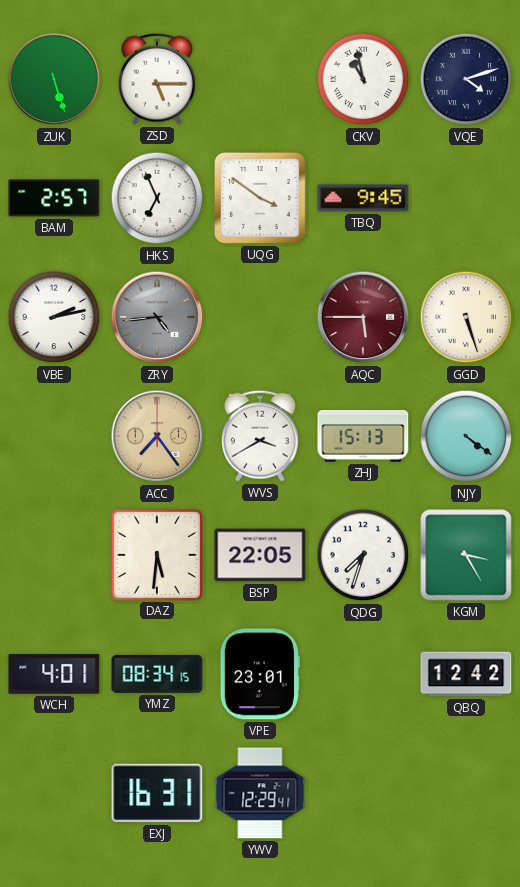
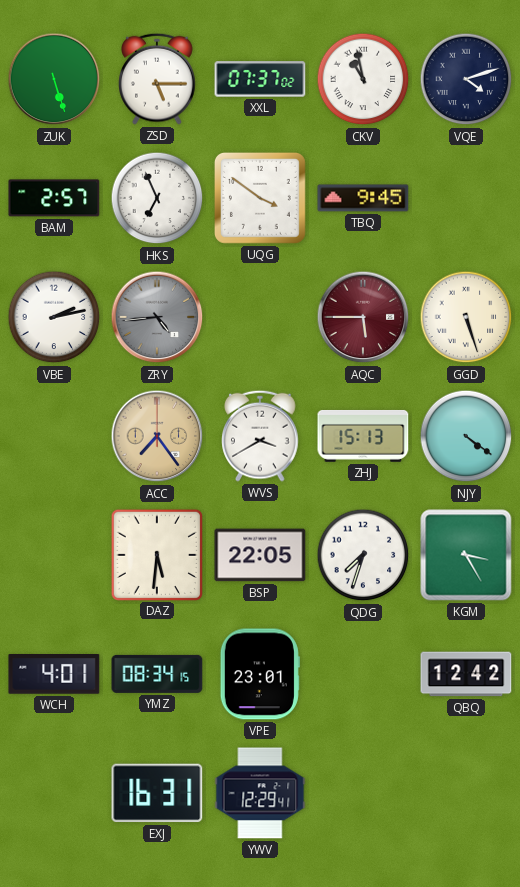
XXL: none -> 07:37
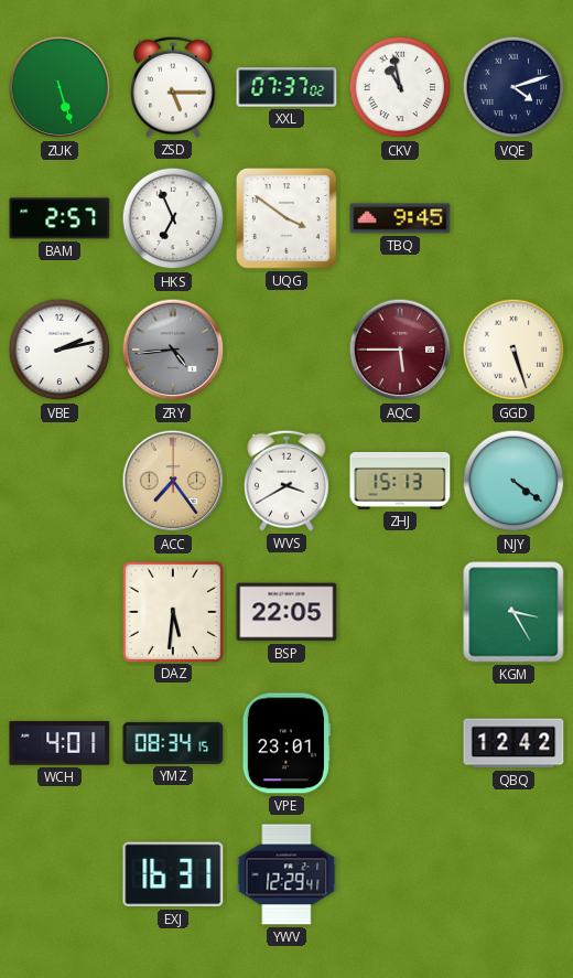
QDG: 7:33 -> none
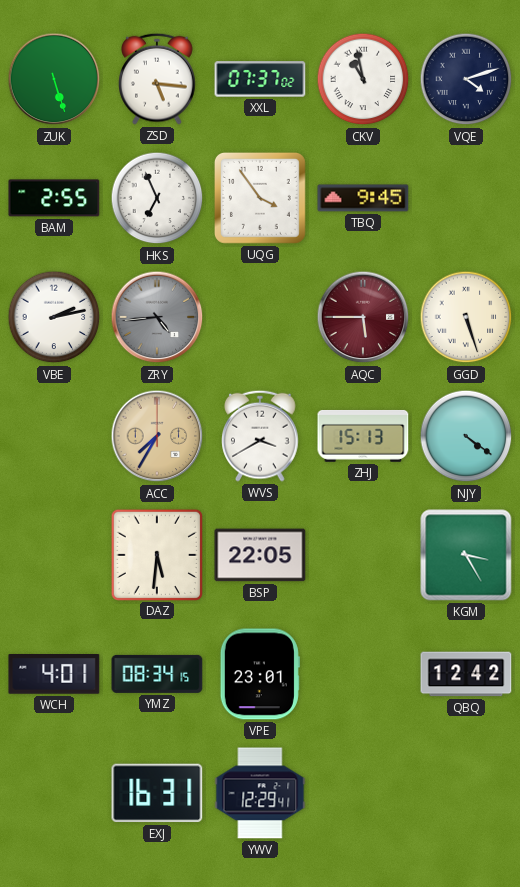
ZSD: 5:15 -> 5:16
BAM: 2:57 -> 2:55
UQG: 3:51 -> 3:54
ACC: 7:24 -> 7:35
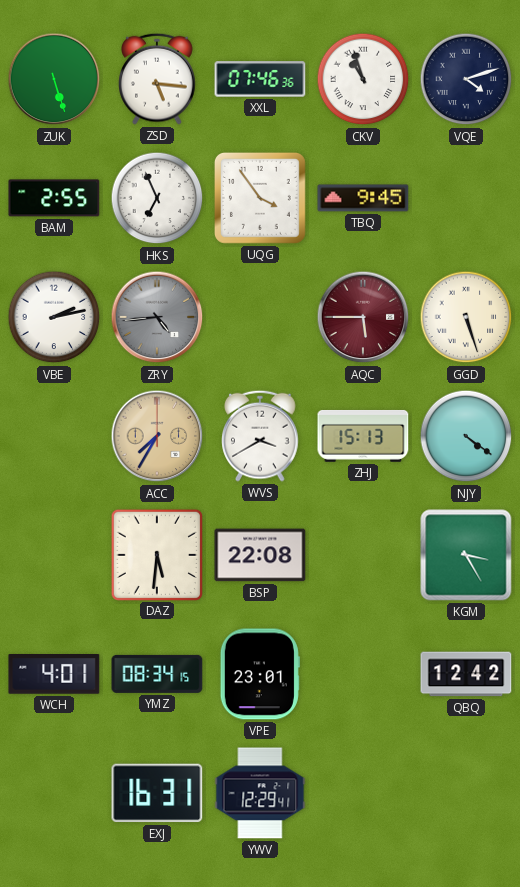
XXL: 07:37 -> 07:46
CKV: 10:58 -> 10:57
BSP: 22:05 -> 22:08
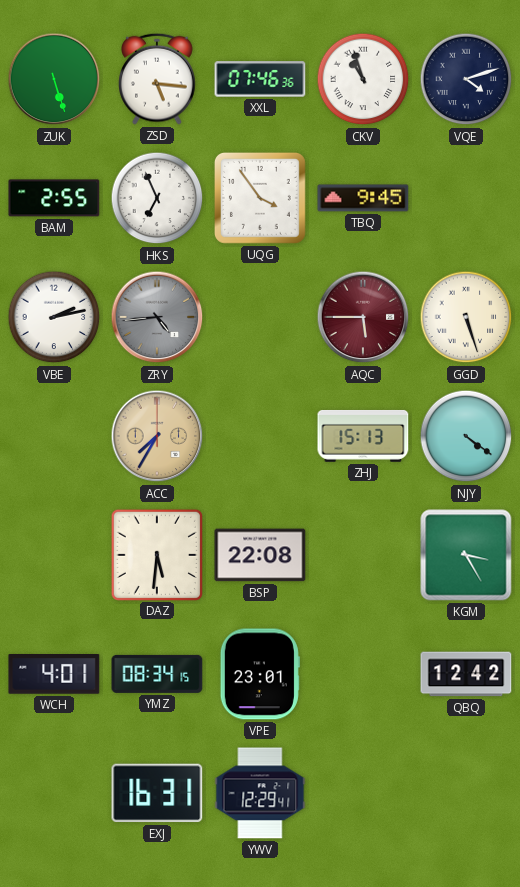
WVS: 3:40 -> none
